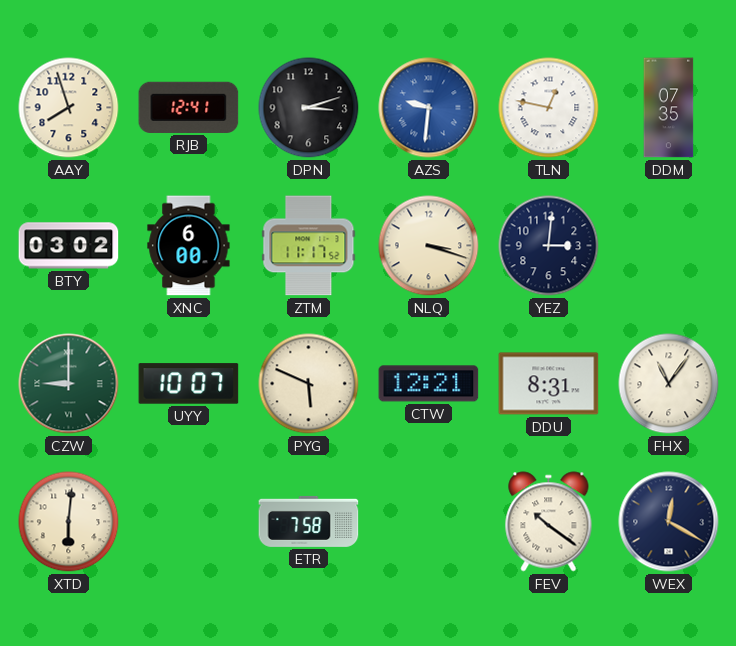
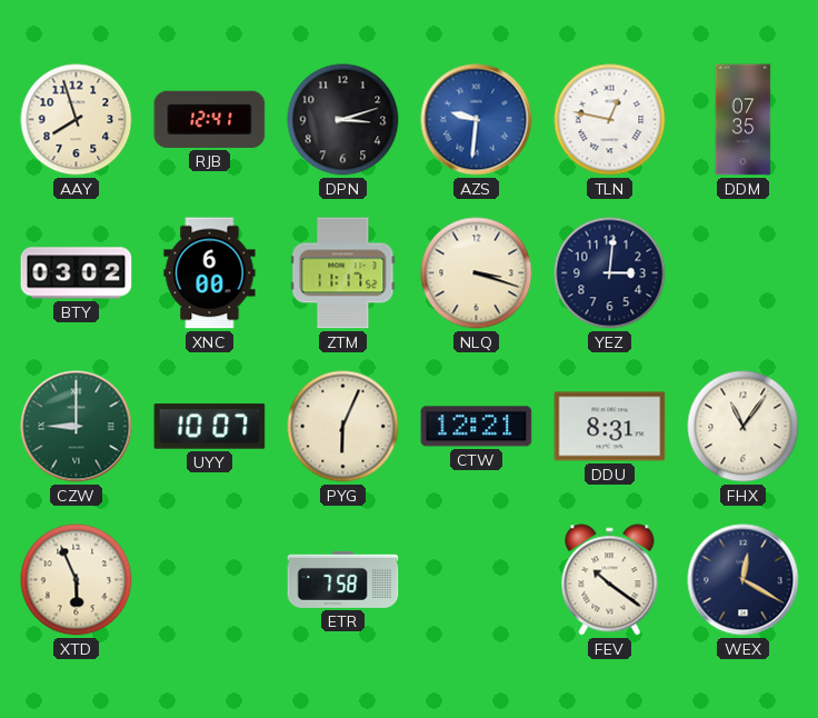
PYG: 5:49 -> 6:04
XTD: 6:01 -> 5:56
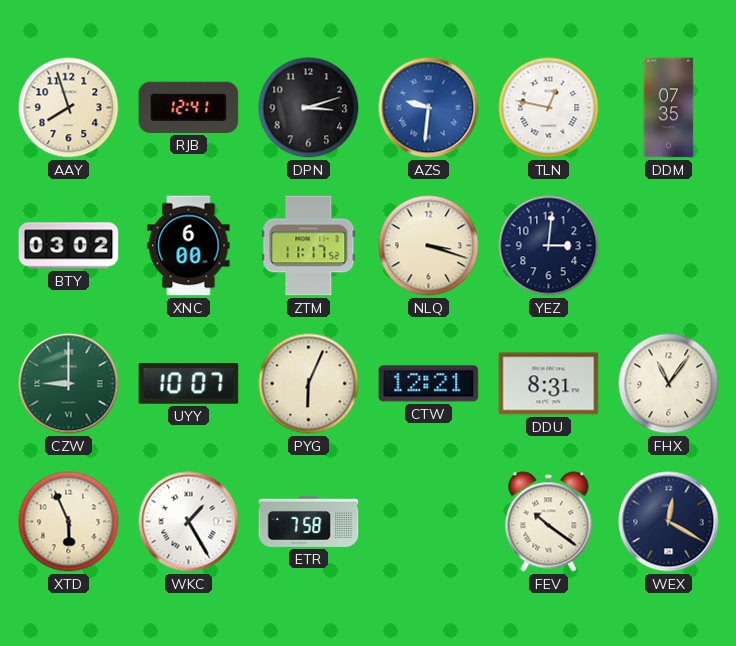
WKC: none -> 1:25
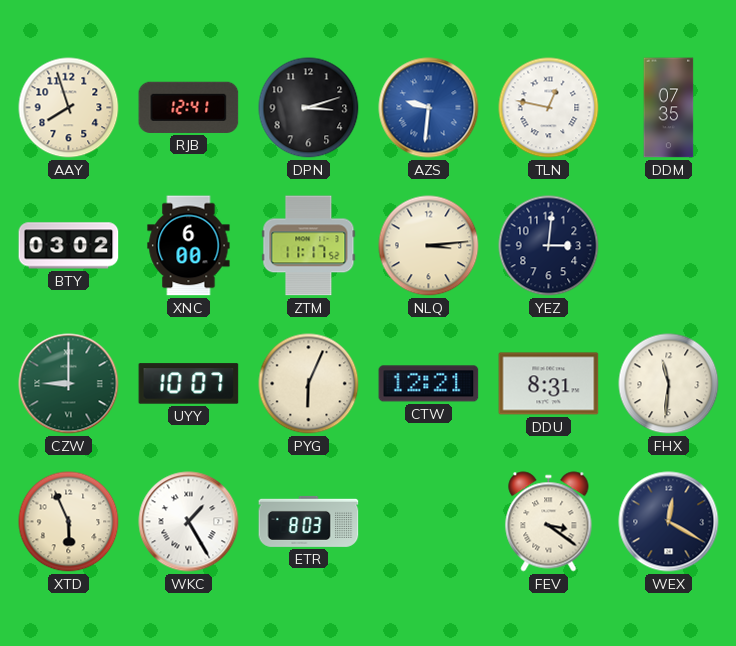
NLQ: 3:18 -> 3:14
FHX: 11:06 -> 11:31
ETR: 7:58 -> 8:03
FEV: 10:21 -> 3:21
